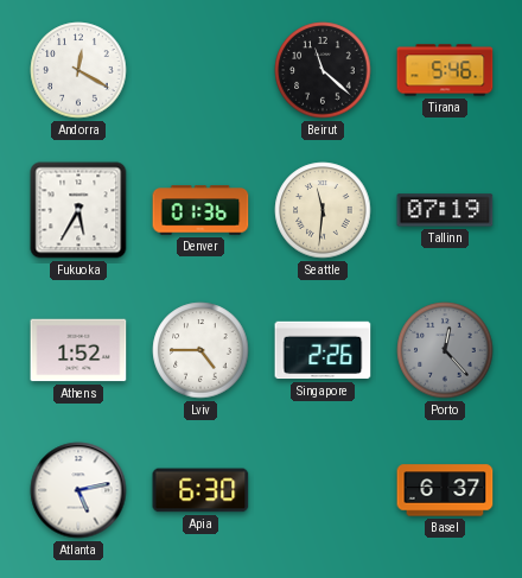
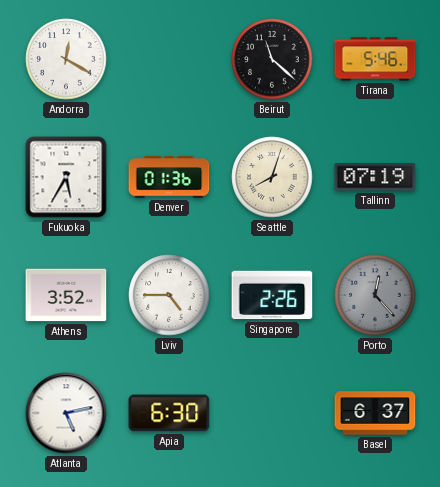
Seattle: 11:31 -> 8:03
Athens: 1:52 -> 3:52
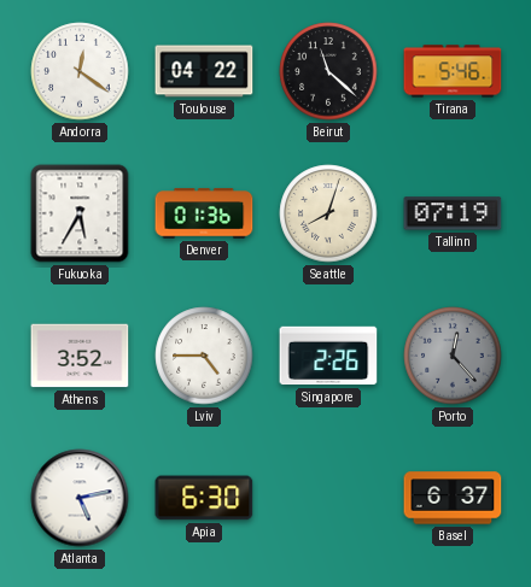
Andorra: 12:20 -> 12:21
Toulouse: none -> 04:22
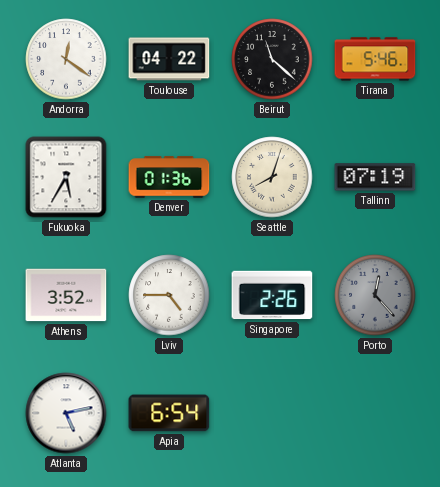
Apia: 6:30 -> 6:54
Basel: 6:37 -> none
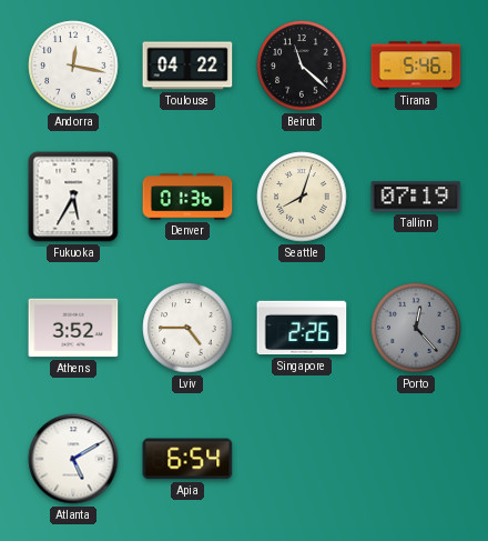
Andorra: 12:21 -> 12:17
Atlanta: 5:13 -> 5:10
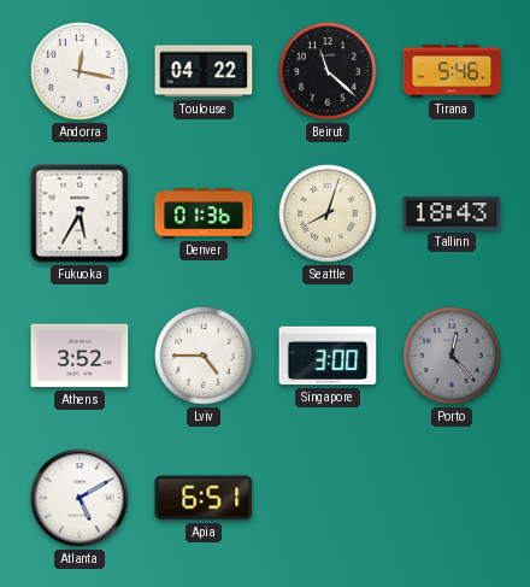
Tallinn: 07:19 -> 18:43
Singapore: 2:26 -> 3:00
Apia: 6:54 -> 6:51
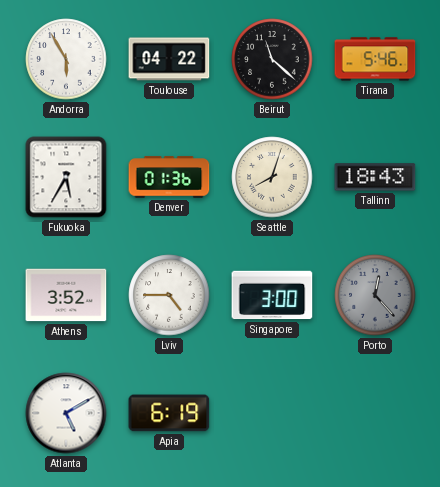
Andorra: 12:17 -> 5:55
Apia: 6:51 -> 6:19
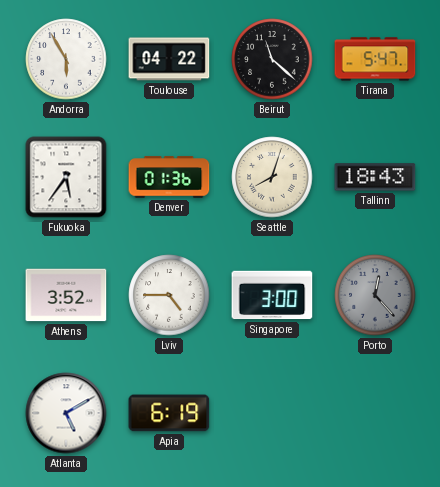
Tirana: 5:46 -> 5:47
Fukuoka: 5:35 -> 5:36
